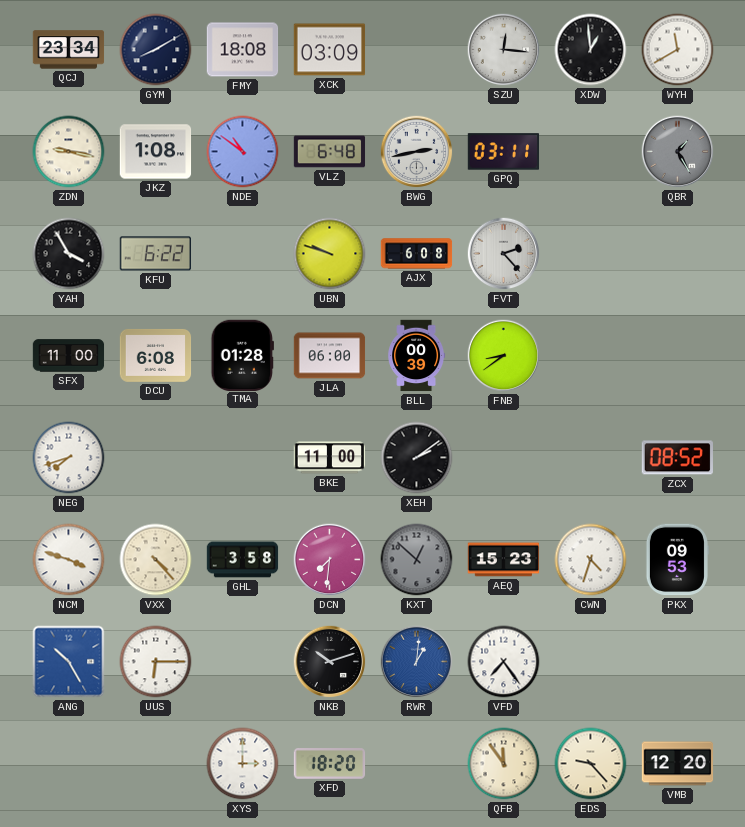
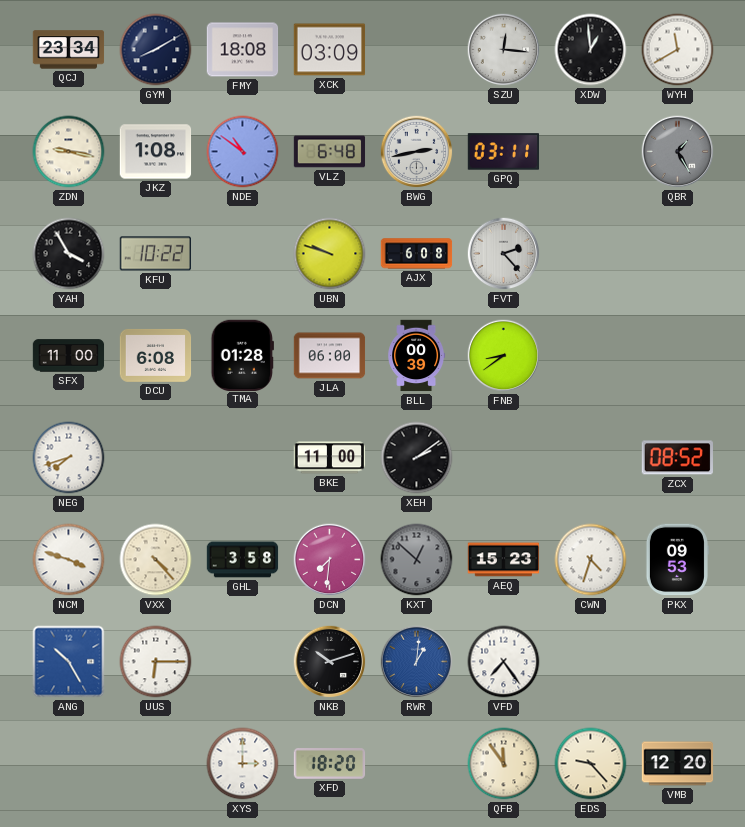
KFU: 6:22 -> 10:22
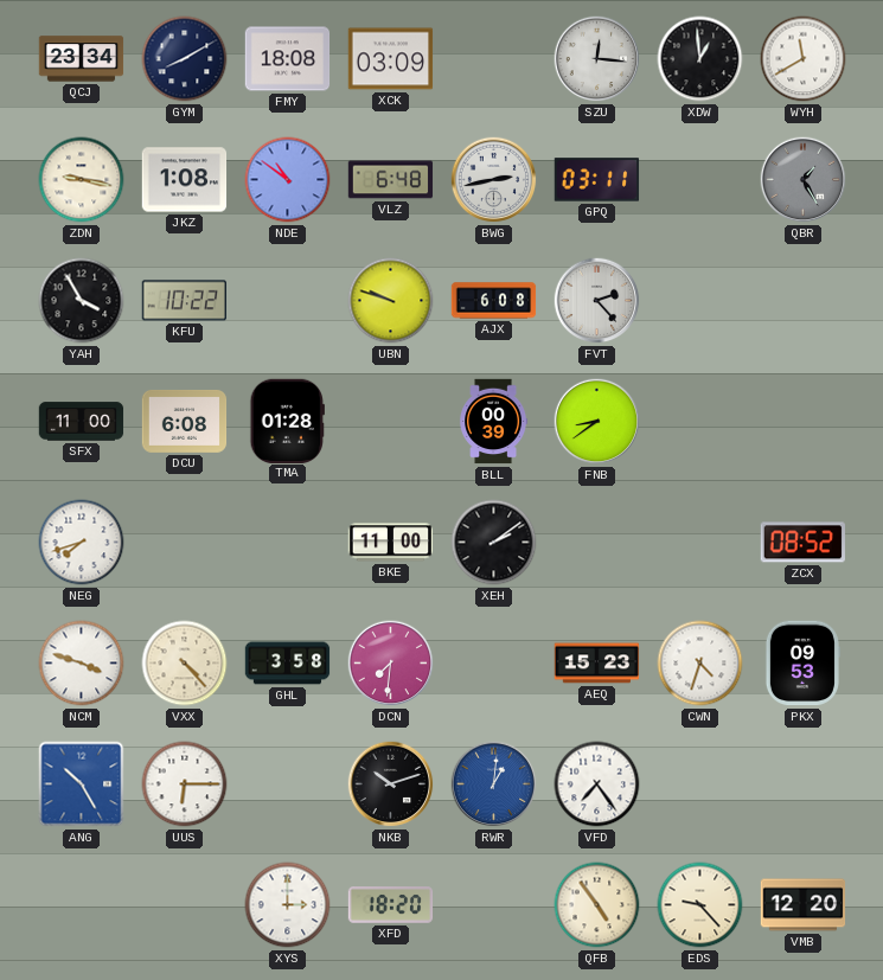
JLA: 06:00 -> none
KXT: 12:52 -> none
QFB: 11:54 -> 4:54
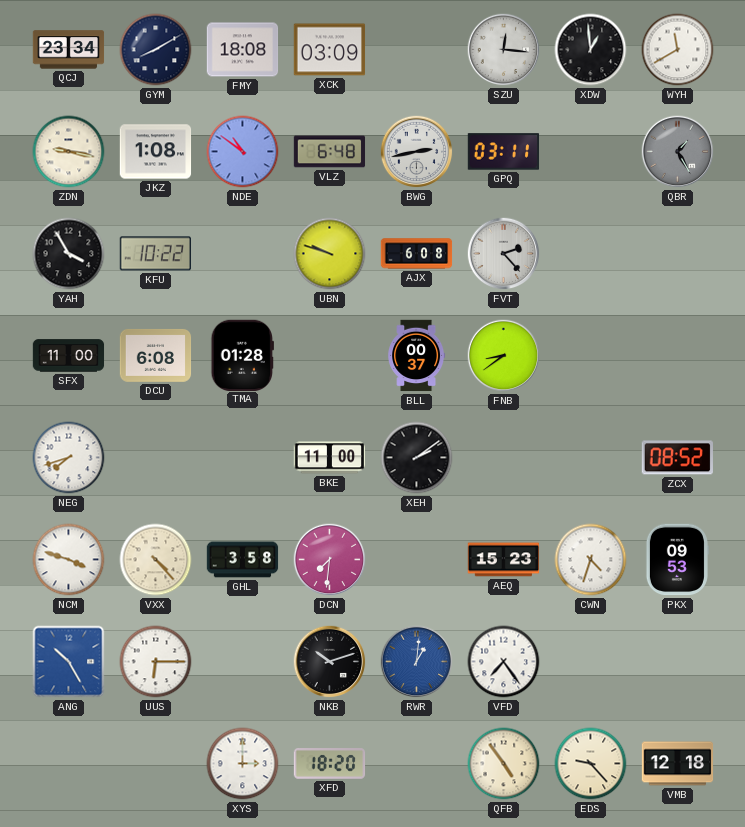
BLL: 00:39 -> 00:37
VMB: 12:20 -> 12:18
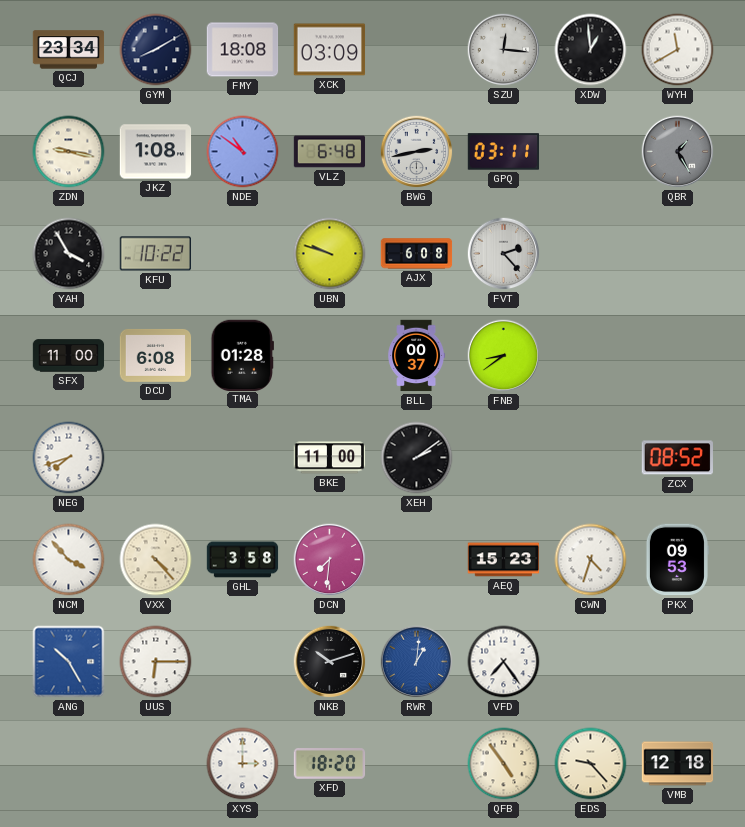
NCM: 3:48 -> 3:53
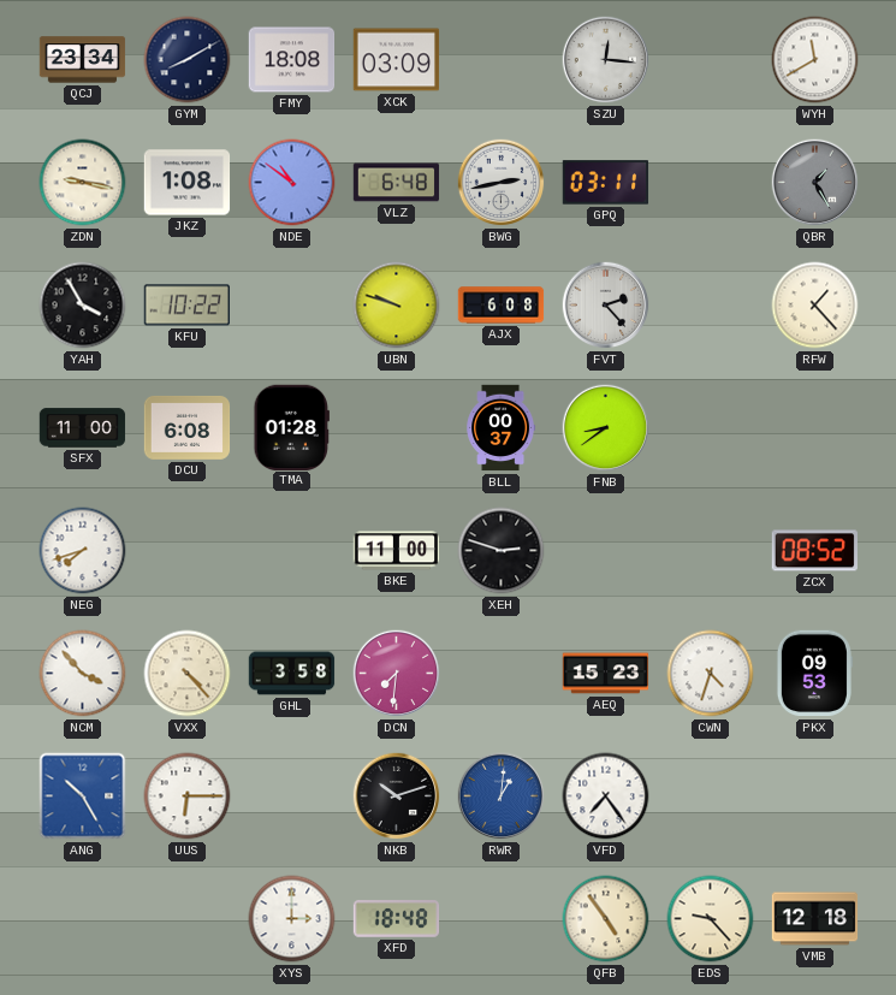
XDW: 12:59 -> none
RFW: none -> 1:23
XEH: 2:09 -> 2:48
XFD: 18:20 -> 18:48
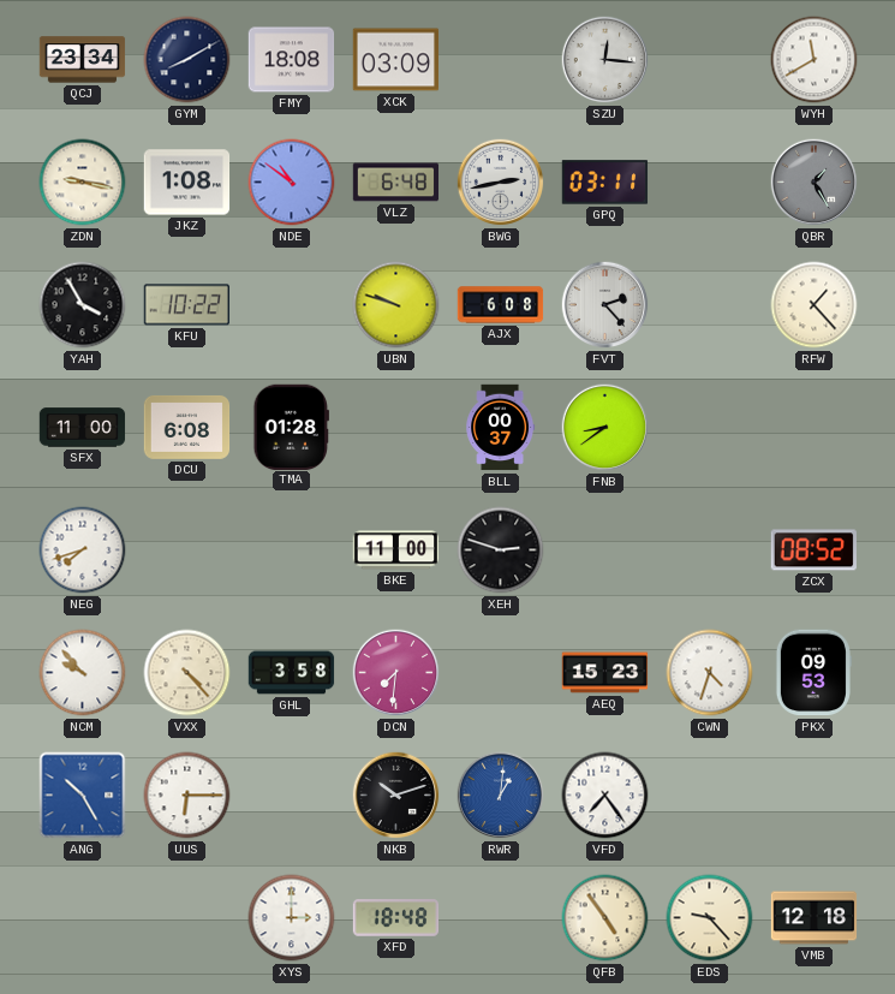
NCM: 3:53 -> 9:53
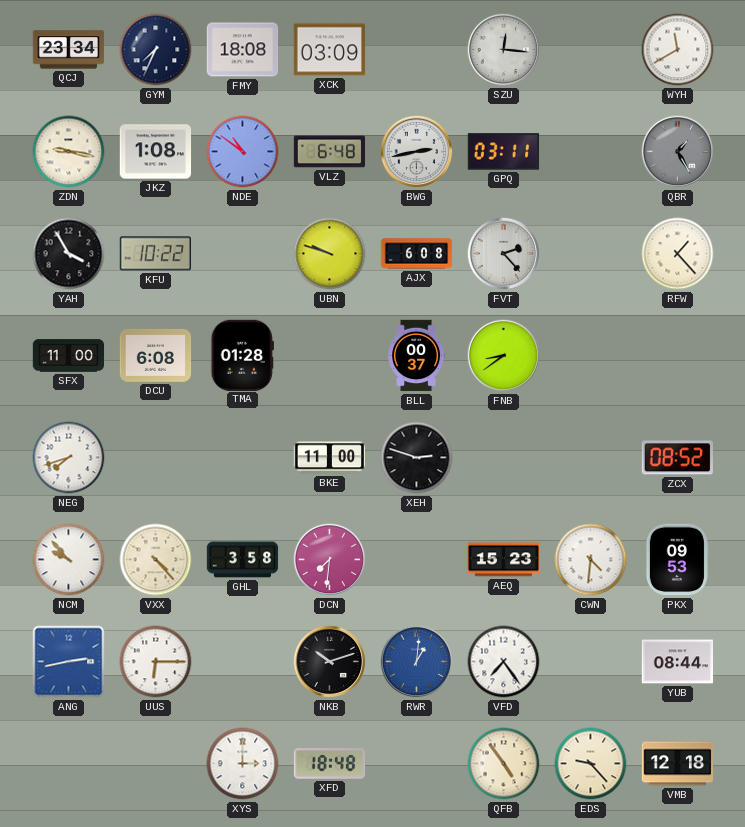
GYM: 8:10 -> 7:34
CWN: 4:33 -> 4:31
ANG: 10:25 -> 2:43
YUB: none -> 08:44
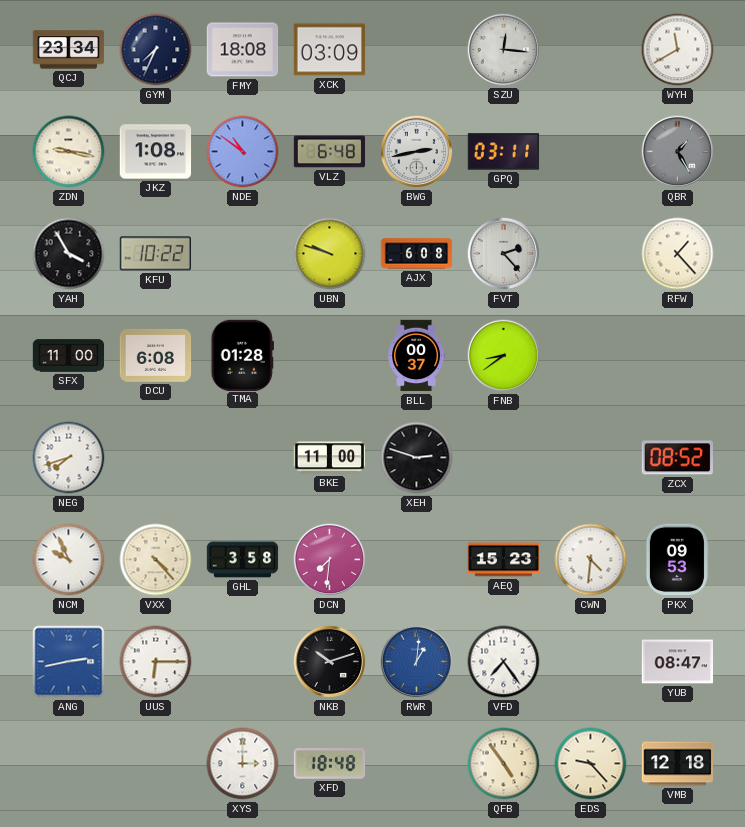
NCM: 9:53 -> 9:56
YUB: 08:44 -> 08:47
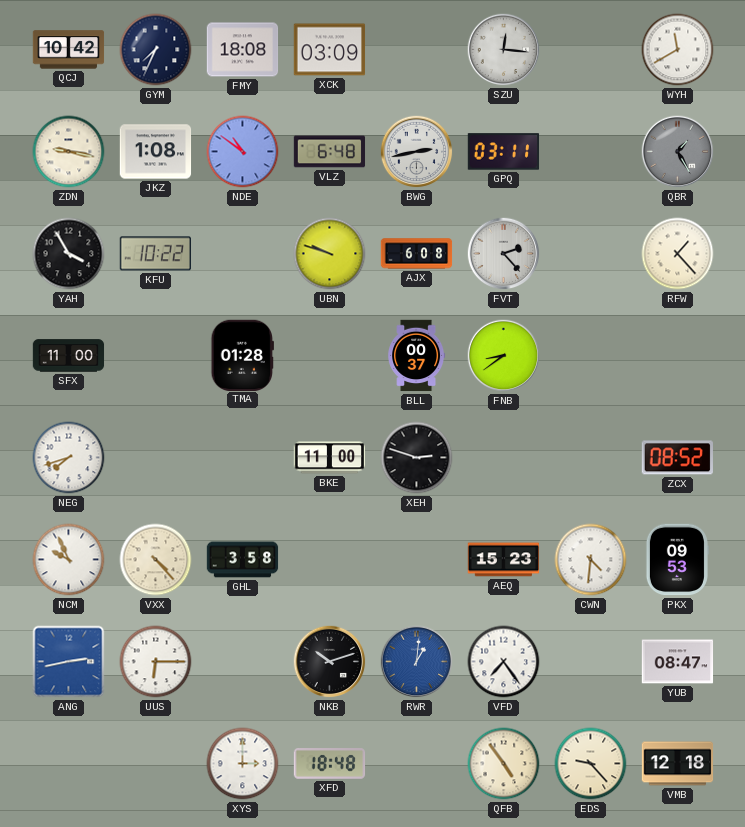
QCJ: 23:34 -> 10:42
DCU: 6:08 -> none
DCN: 7:31 -> none
